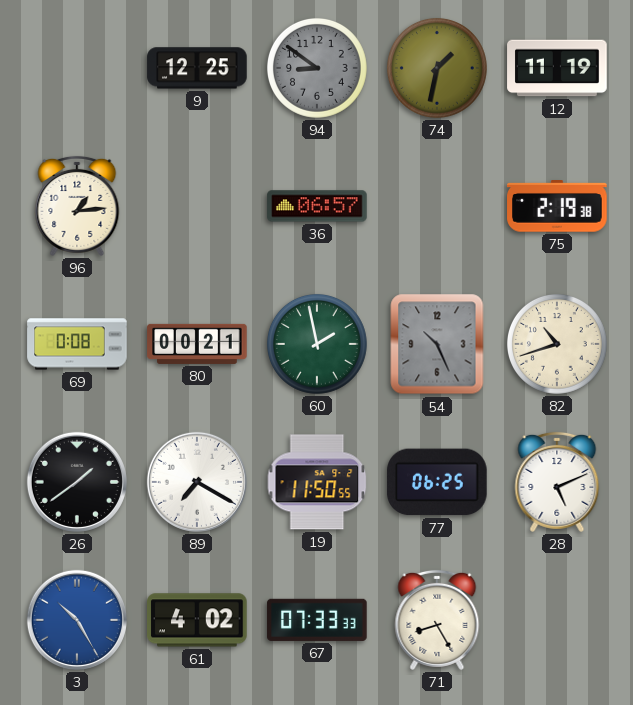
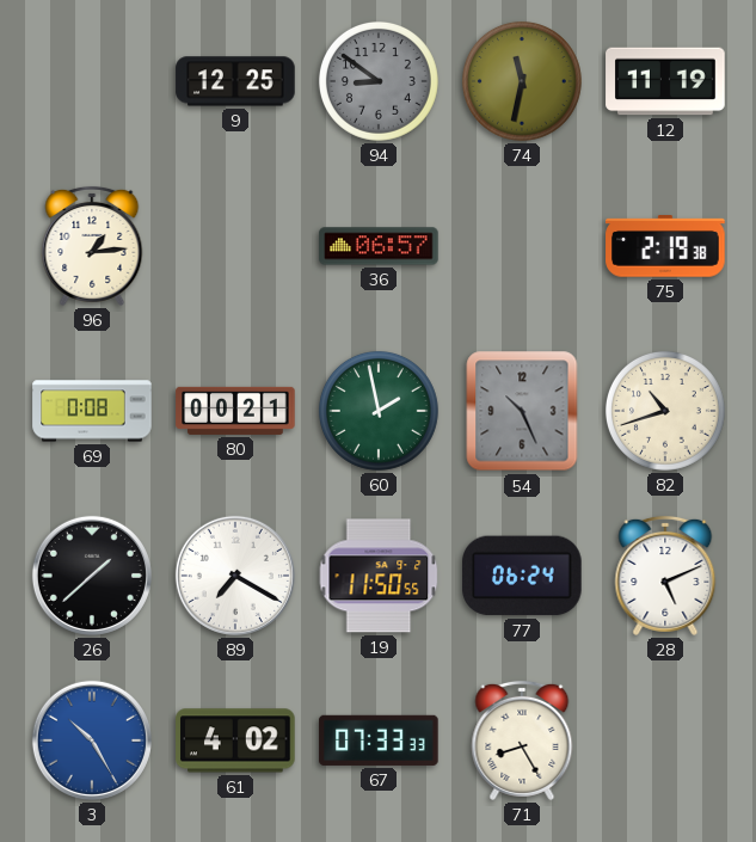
74: 1:32 -> 11:32
26: 1:39 -> 1:38
77: 06:25 -> 06:24
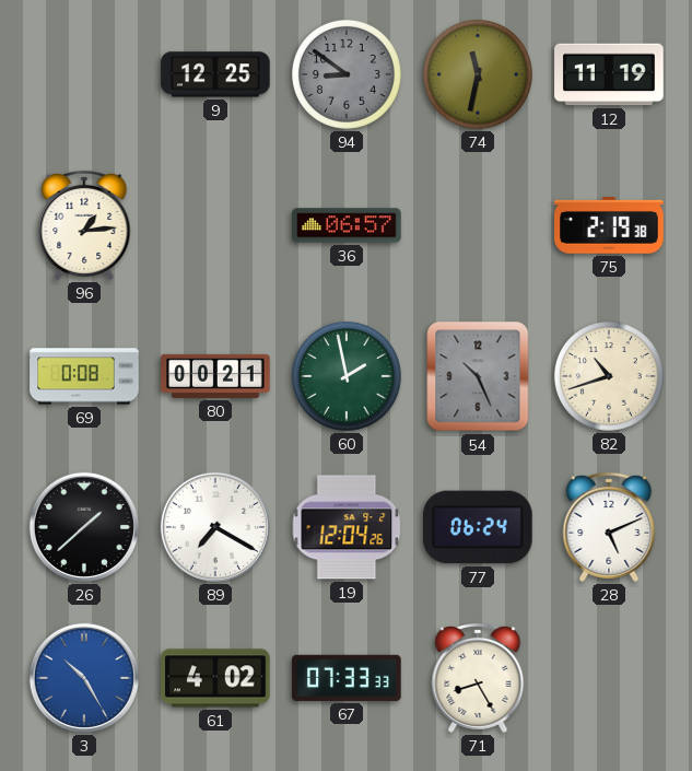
19: 11:50 -> 12:04
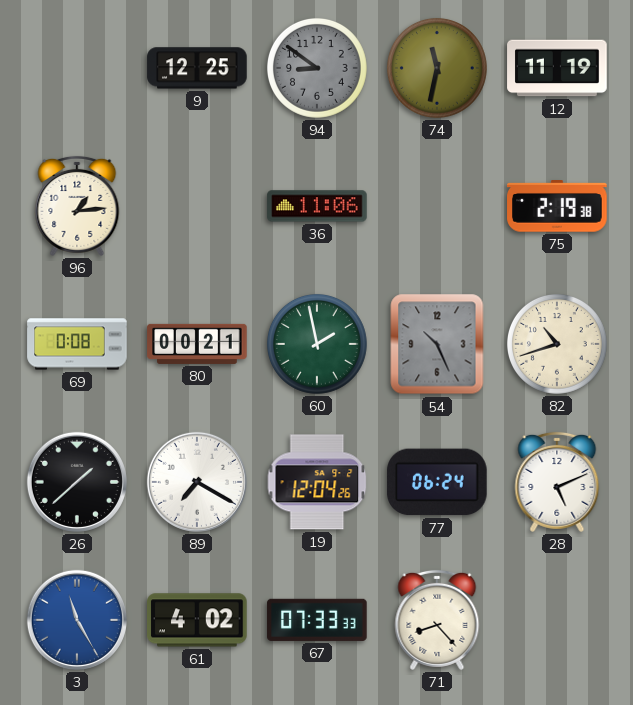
36: 06:57 -> 11:06
3: 10:25 -> 11:25
71: 8:25 -> 8:23
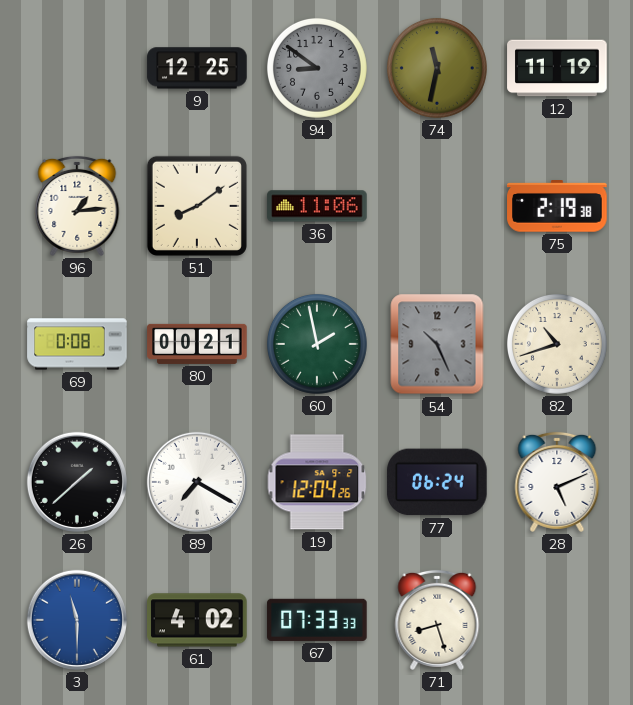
51: none -> 8:09
3: 11:25 -> 11:30
71: 8:23 -> 8:27
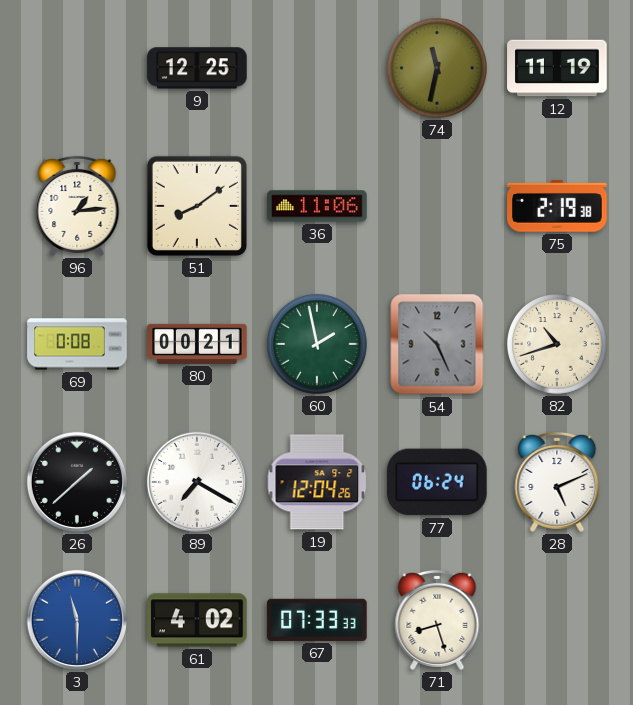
94: 8:51 -> none
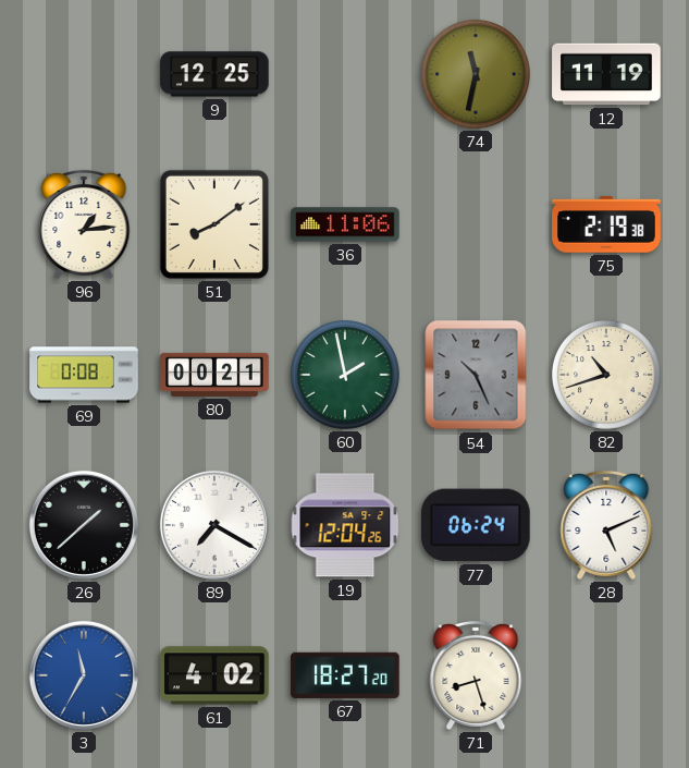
3: 11:30 -> 11:35
67: 07:33 -> 18:27
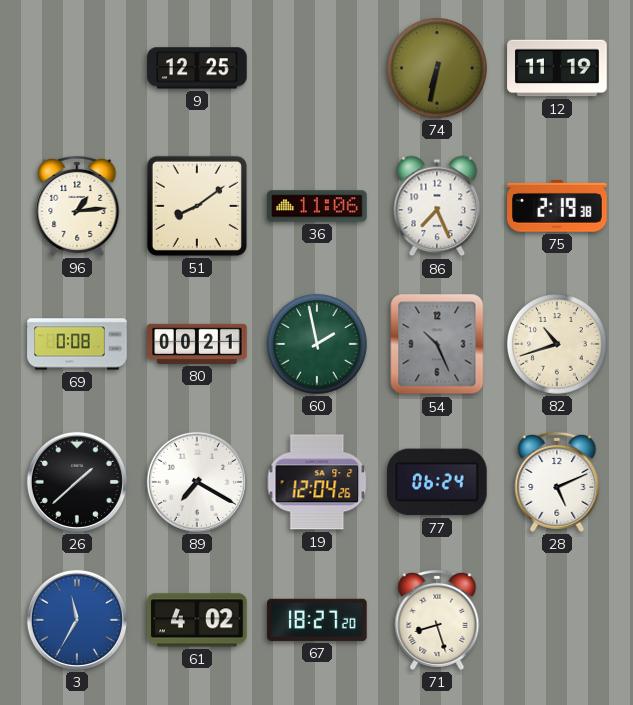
74: 11:32 -> 6:32
86: none -> 7:26
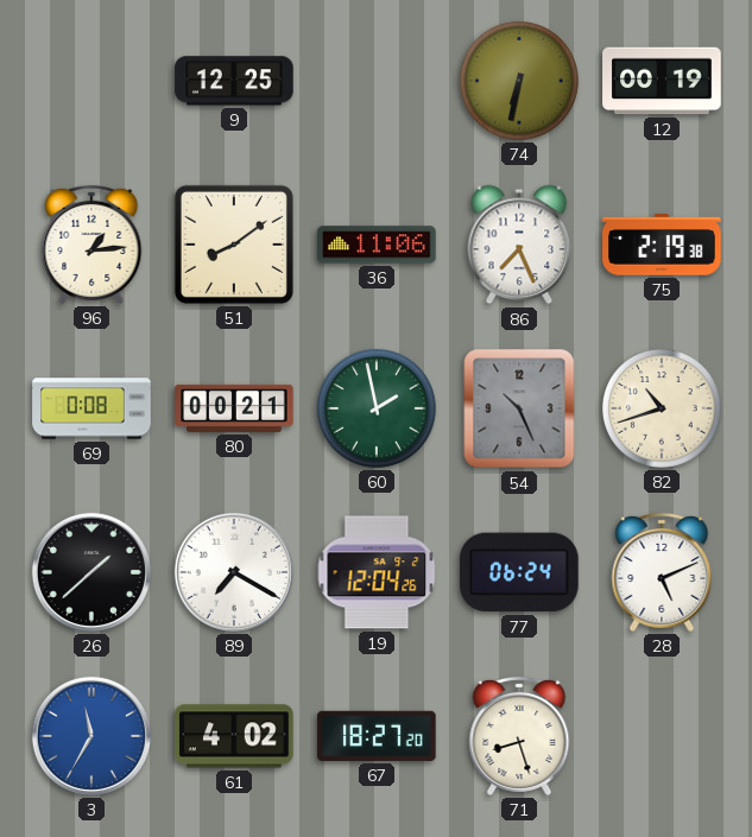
12: 11:19 -> 00:19
